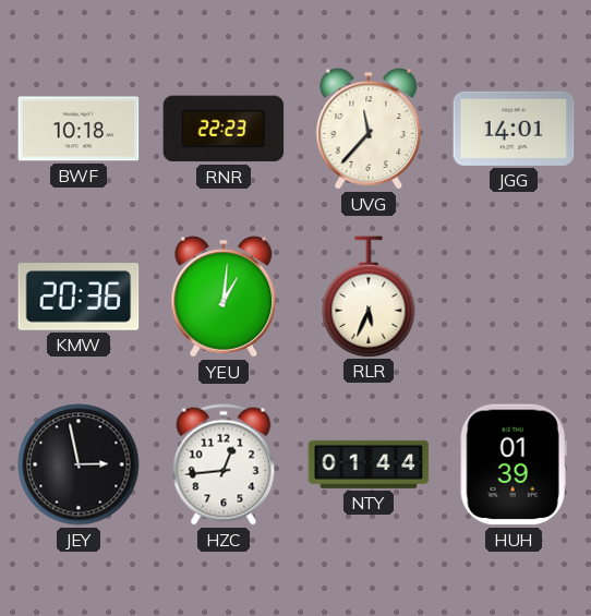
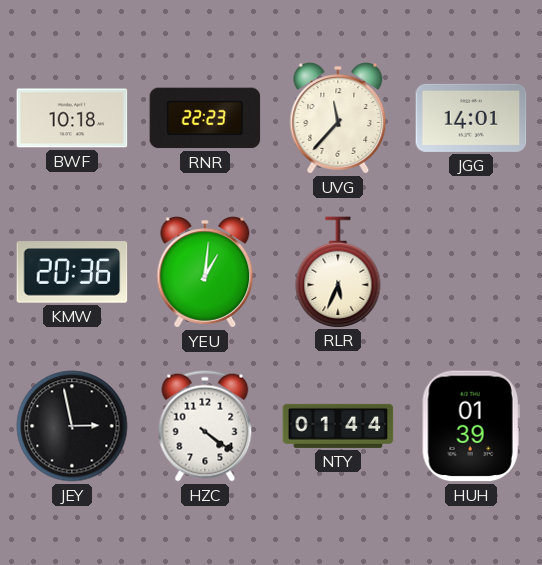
HZC: 12:44 -> 4:21
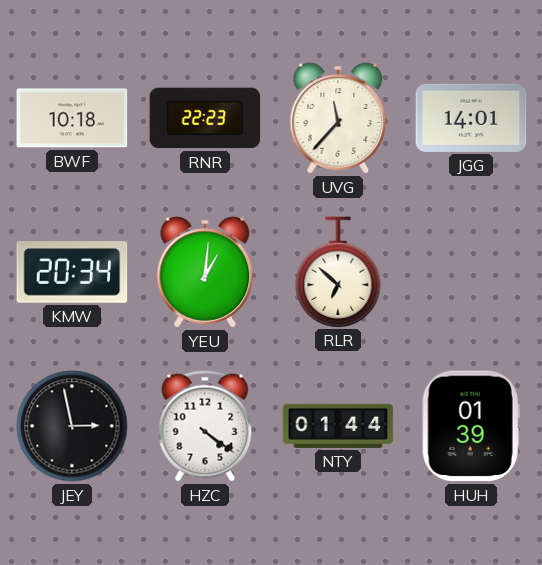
KMW: 20:36 -> 20:34
RLR: 5:34 -> 6:52
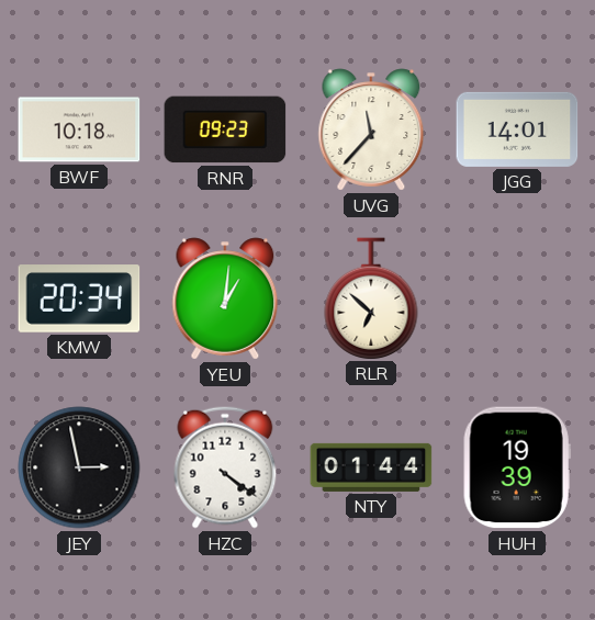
RNR: 22:23 -> 09:23
HUH: 01:39 -> 19:39
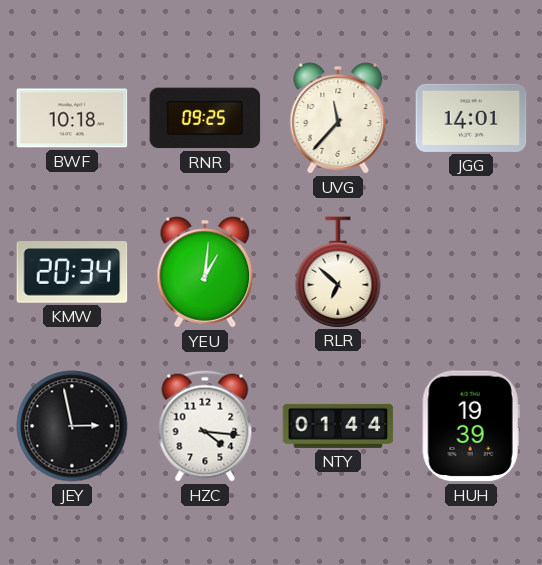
RNR: 09:23 -> 09:25
HZC: 4:21 -> 4:16
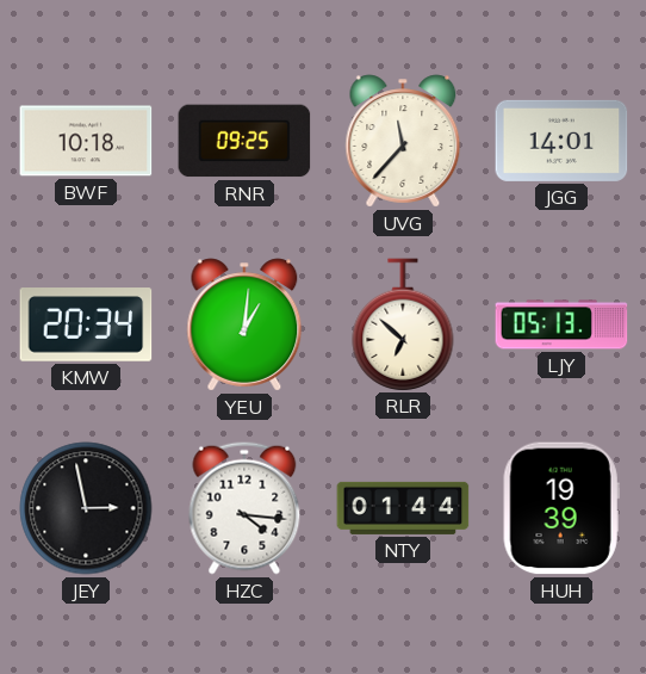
LJY: none -> 05:13
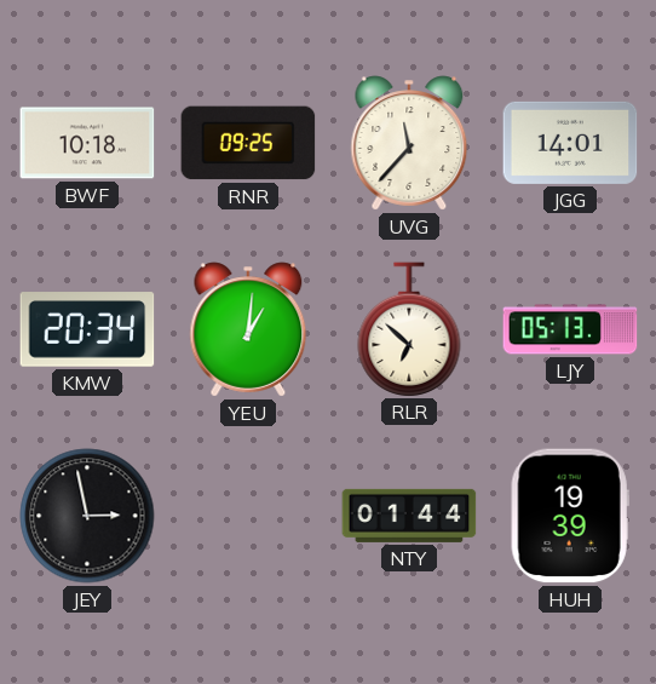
HZC: 4:16 -> none
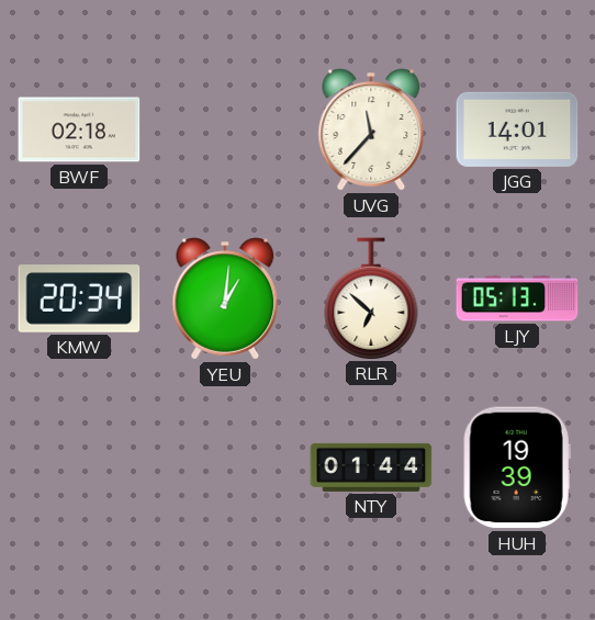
BWF: 10:18 -> 02:18
RNR: 09:25 -> none
JEY: 2:58 -> none
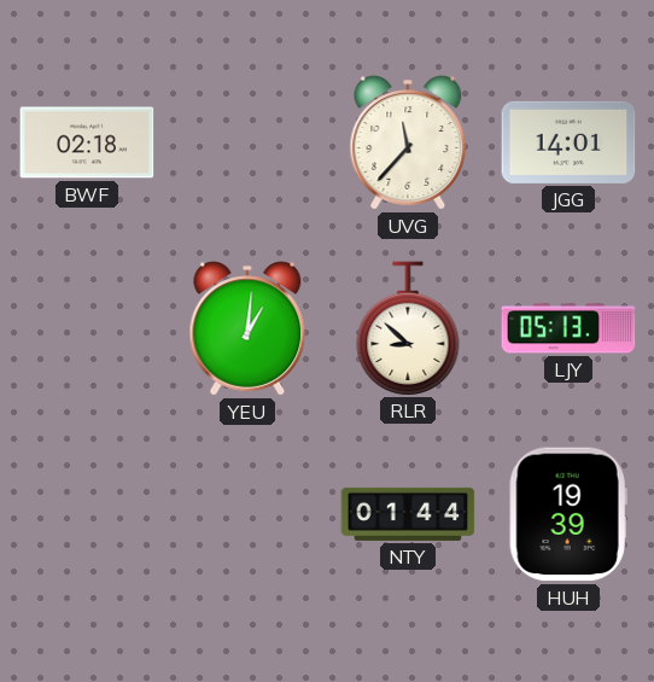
KMW: 20:34 -> none
RLR: 6:52 -> 8:52
